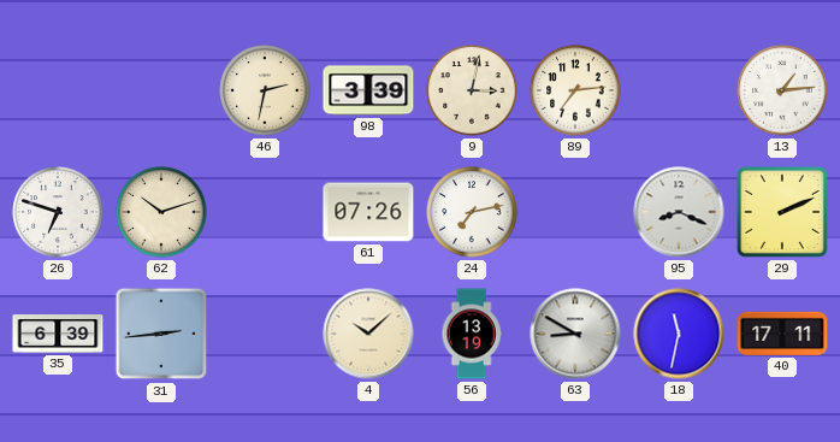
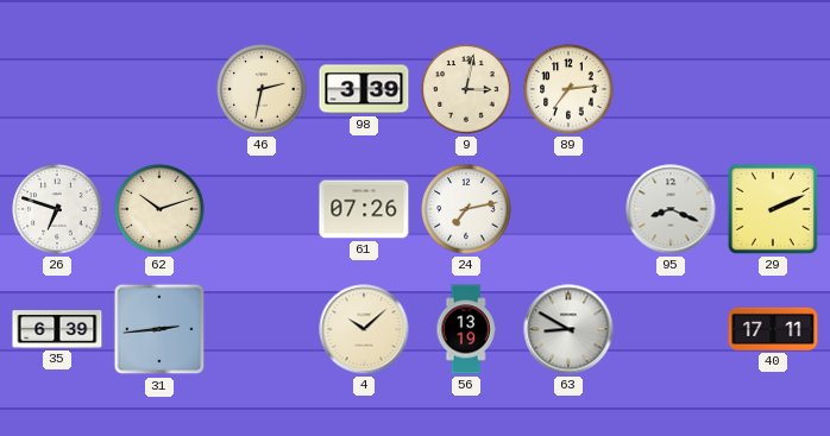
13: 1:14 -> none
18: 11:32 -> none
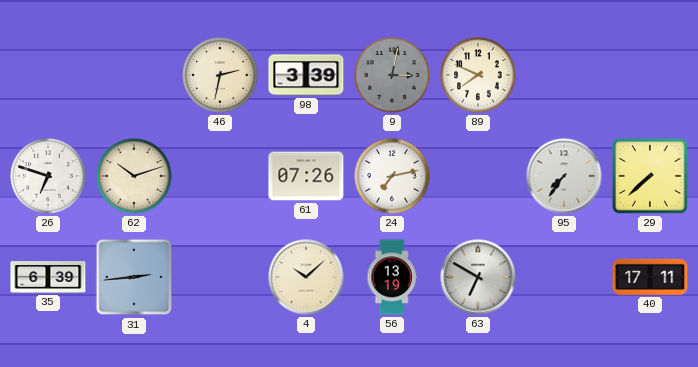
9 dial: cream -> grey
89: 7:14 -> 7:49
95: 8:19 -> 7:36
29: 2:11 -> 7:38
63: 8:50 -> 6:50
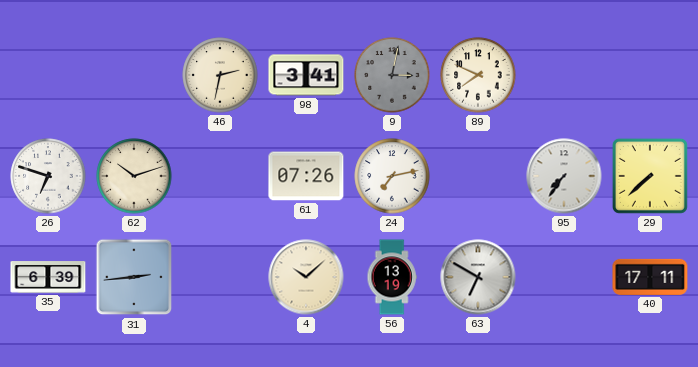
98: 3:39 -> 3:41
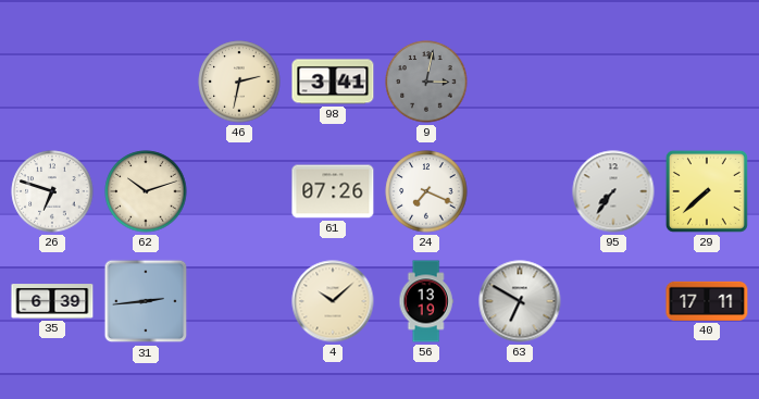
89: 7:49 -> none
24: 7:13 -> 7:19
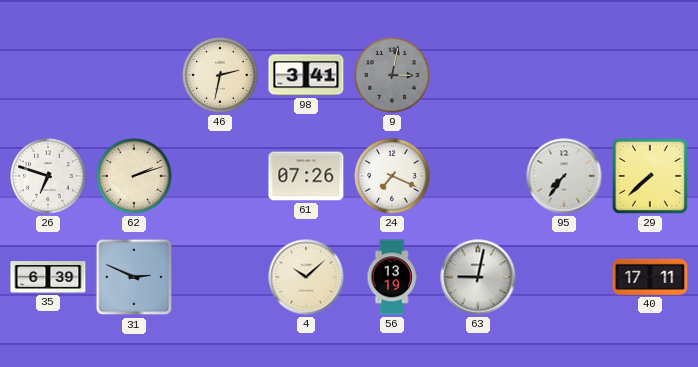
62: 10:12 -> 2:12
31: 2:44 -> 2:49
63: 6:50 -> 9:02
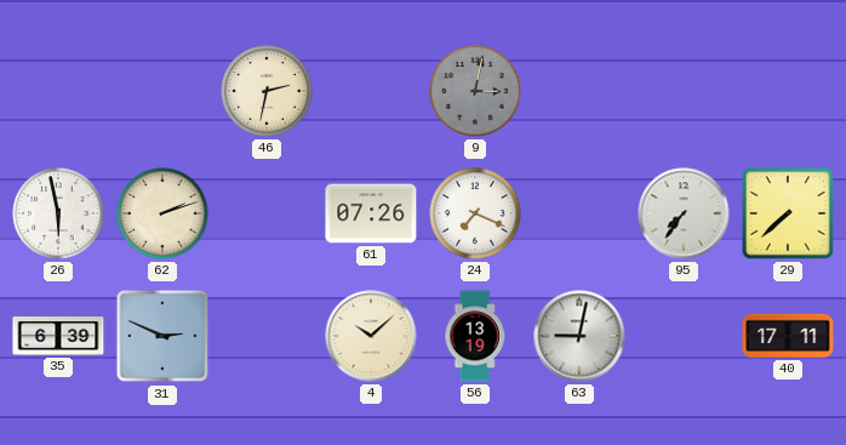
98: 3:41 -> none
26: 6:48 -> 5:58
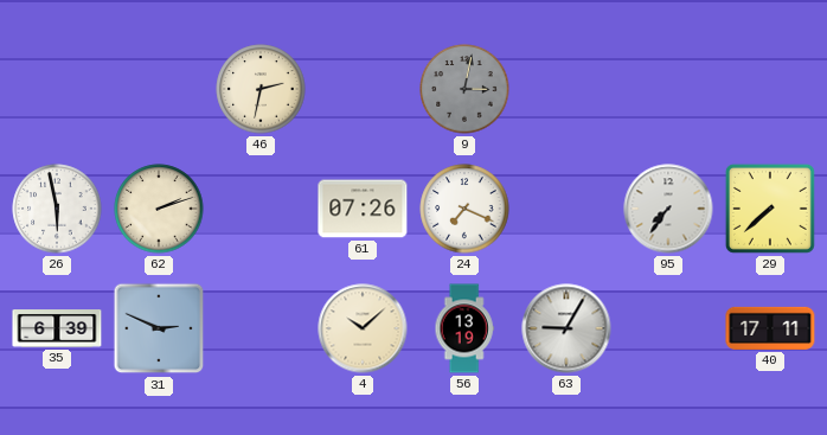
63: 9:02 -> 9:05
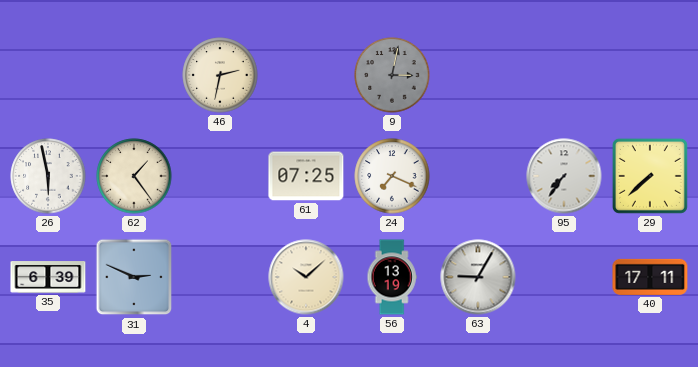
62: 2:12 -> 1:24
61: 07:26 -> 07:25
